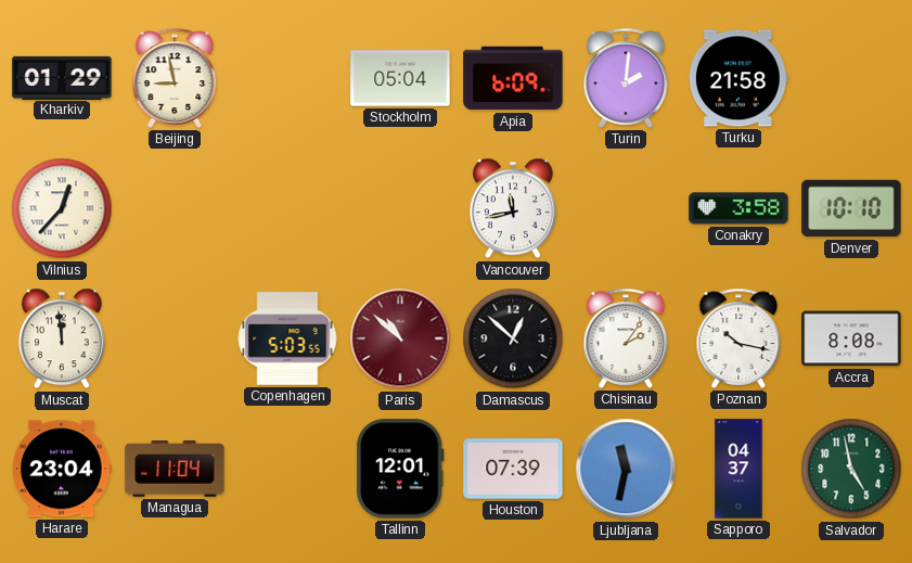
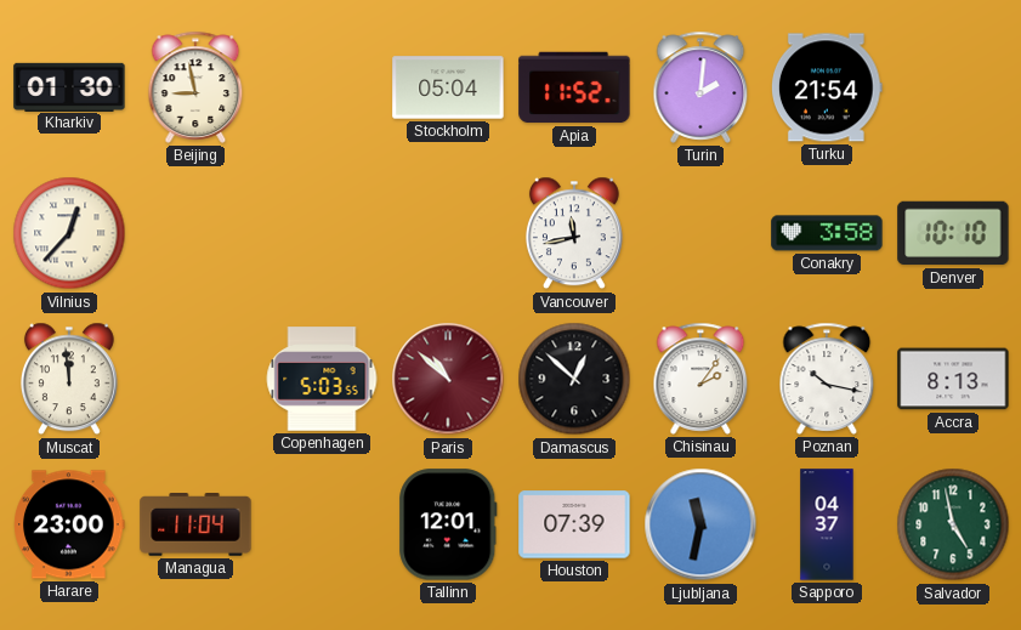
Kharkiv: 01:29 -> 01:30
Apia: 6:09 -> 11:52
Turku: 21:58 -> 21:54
Accra: 8:08 -> 8:13
Harare: 23:04 -> 23:00
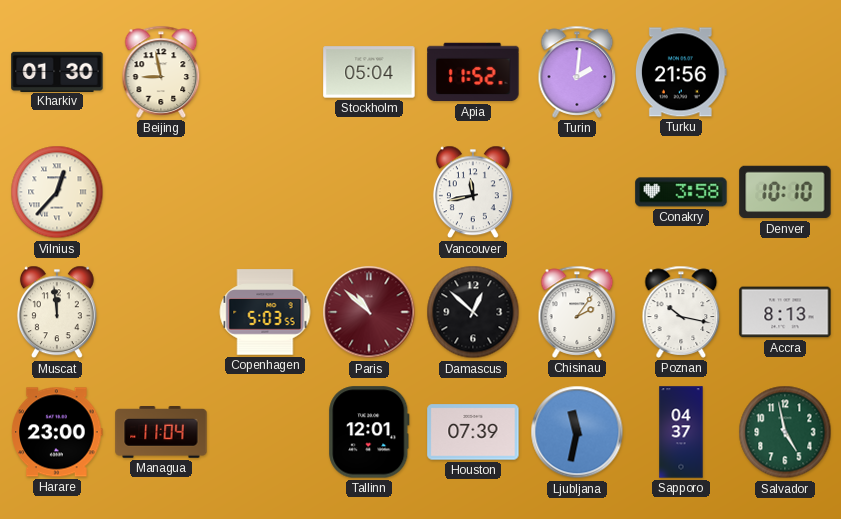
Turku: 21:54 -> 21:56
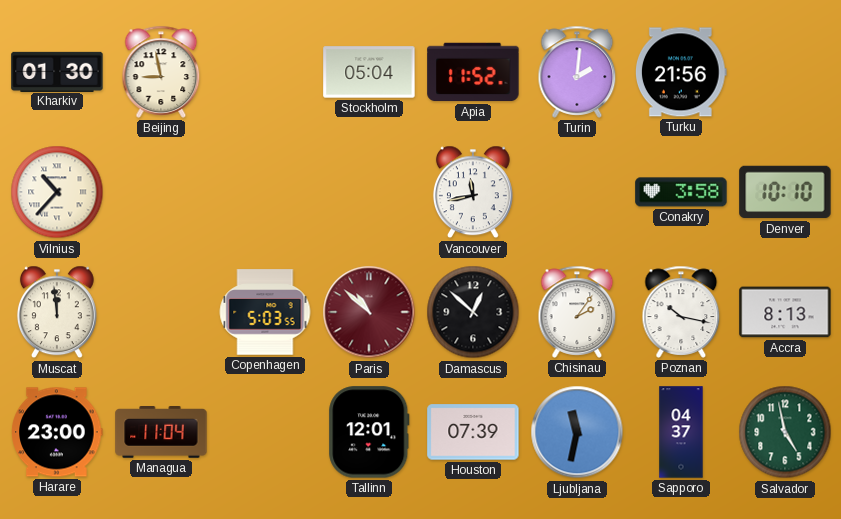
Vilnius: 12:37 -> 10:37
